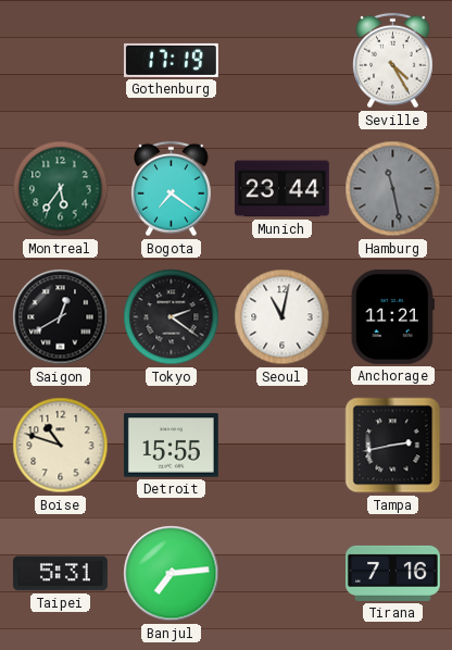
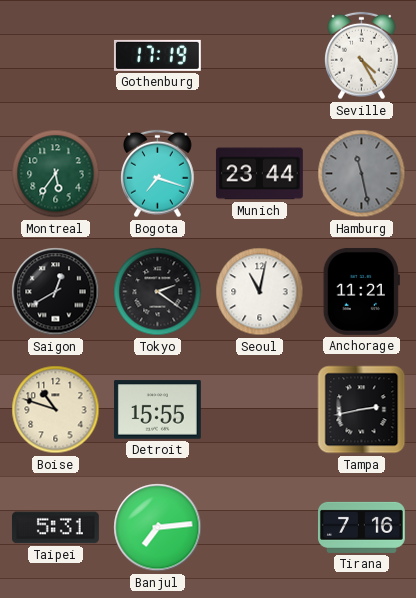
Bogota: 7:21 -> 7:18
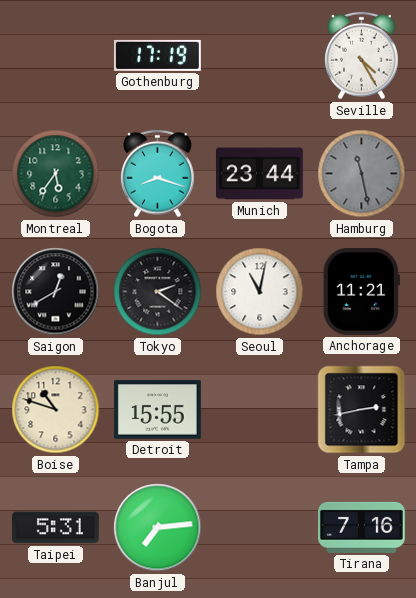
Bogota: 7:18 -> 8:18
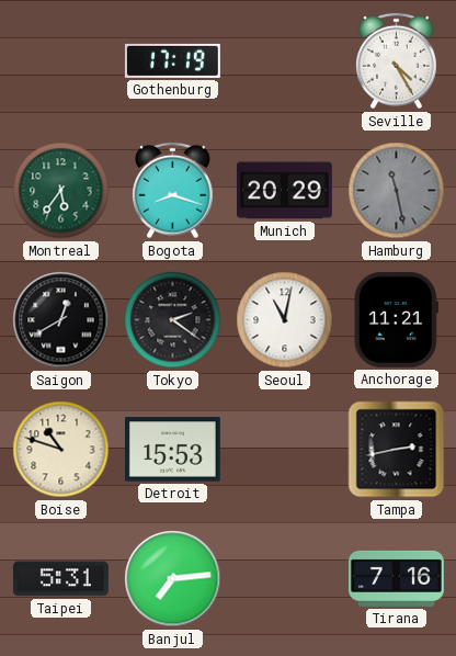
Munich: 23:44 -> 20:29
Detroit: 15:55 -> 15:53
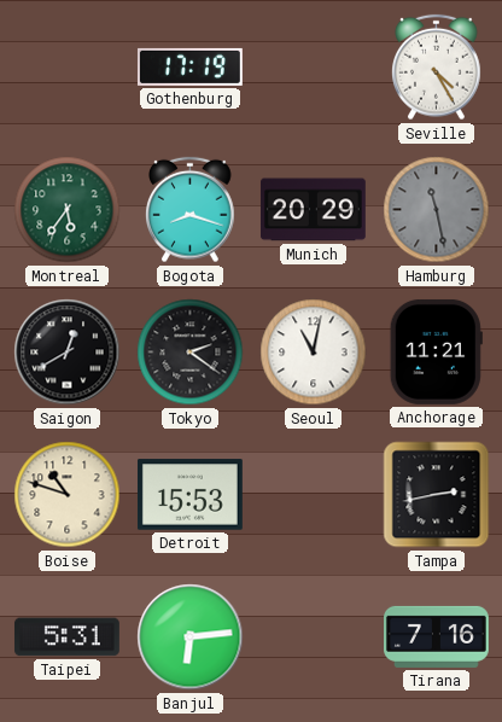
Banjul: 7:14 -> 6:14
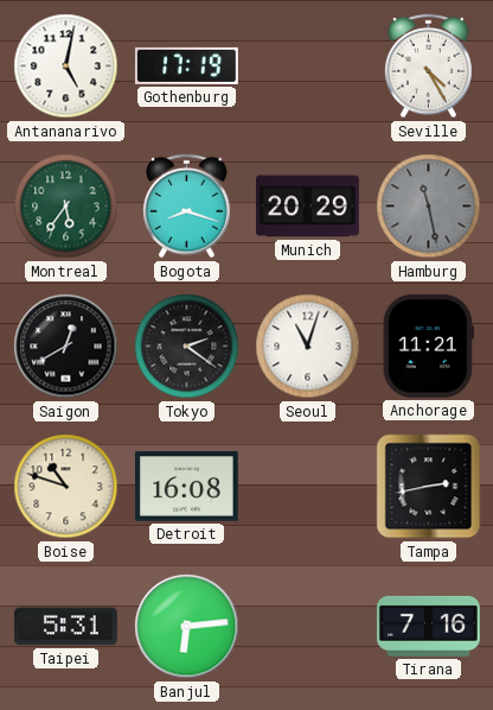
Antananarivo: none -> 5:02
Seoul: 11:02 -> 11:03
Detroit: 15:53 -> 16:08
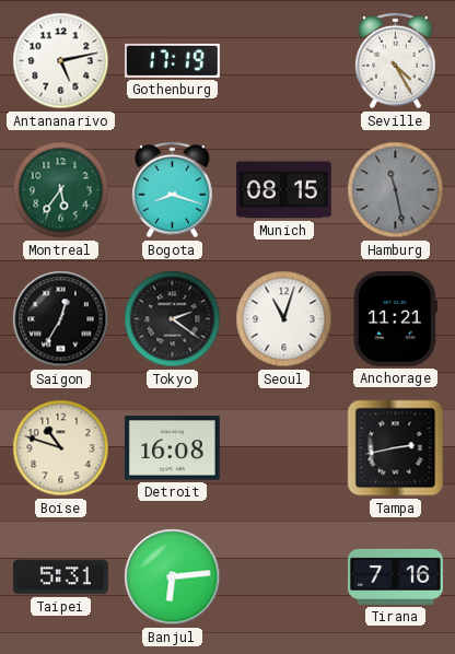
Antananarivo: 5:02 -> 5:13
Munich: 20:29 -> 08:15
Saigon: 12:40 -> 12:35
